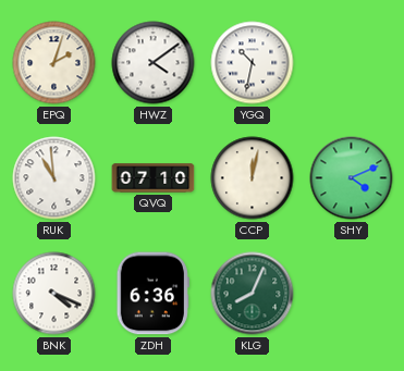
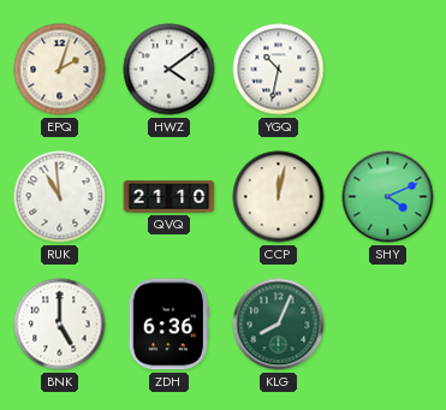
QVQ: 07:10 -> 21:10
BNK: 4:19 -> 5:00
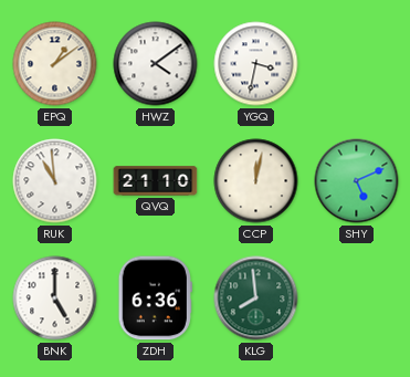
EPQ: 2:03 -> 1:09
YGQ: 10:32 -> 3:32
SHY: 4:11 -> 5:11
KLG: 8:04 -> 7:59
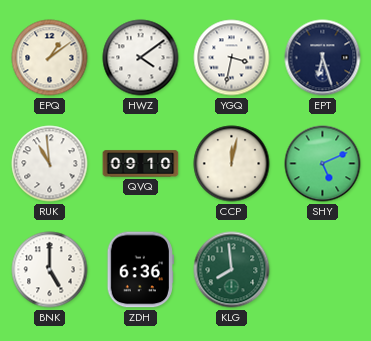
EPT: none -> 6:27
QVQ: 21:10 -> 09:10
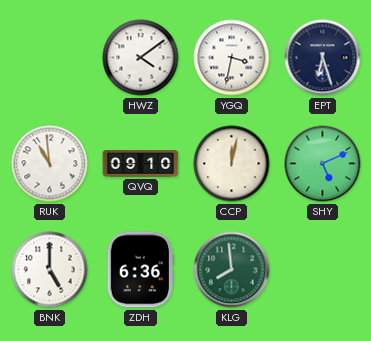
EPQ: 1:09 -> none
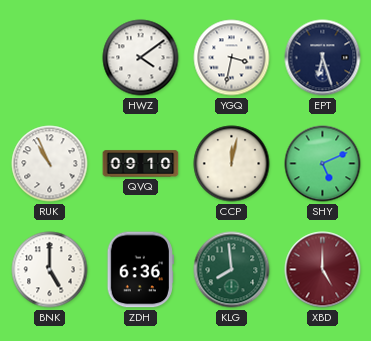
RUK: 10:59 -> 10:56
XBD: none -> 5:00
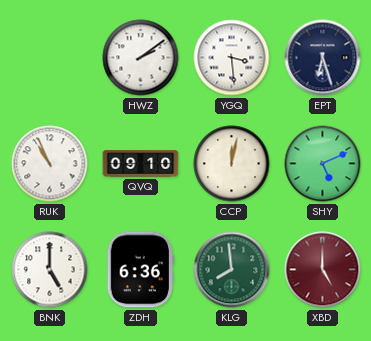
HWZ: 4:09 -> 2:09
YGQ: 3:32 -> 3:29
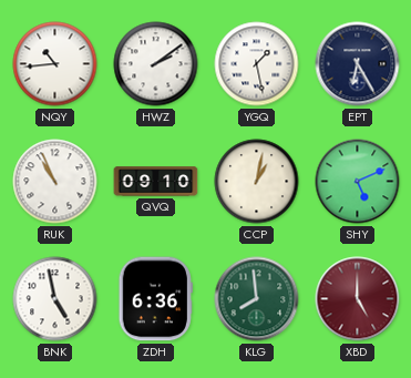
NQY: none -> 10:44
YGQ: 3:29 -> 1:28
EPT: 6:27 -> 6:25
CCP: 12:02 -> 1:02
BNK: 5:00 -> 4:58
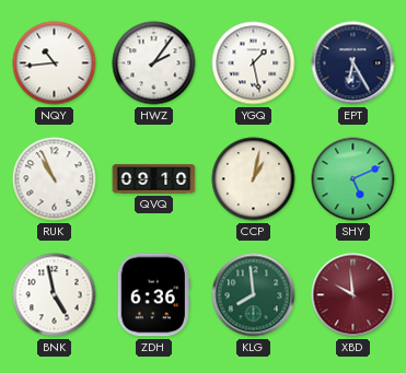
HWZ: 2:09 -> 2:06
XBD: 5:00 -> 9:59
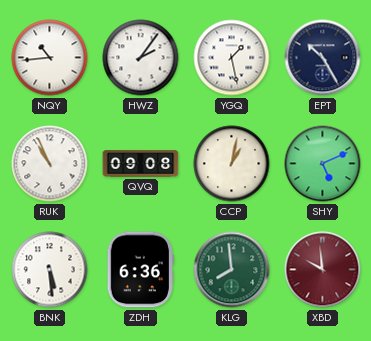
EPT: 6:25 -> 10:25
QVQ: 09:10 -> 09:08
BNK: 4:58 -> 5:29
